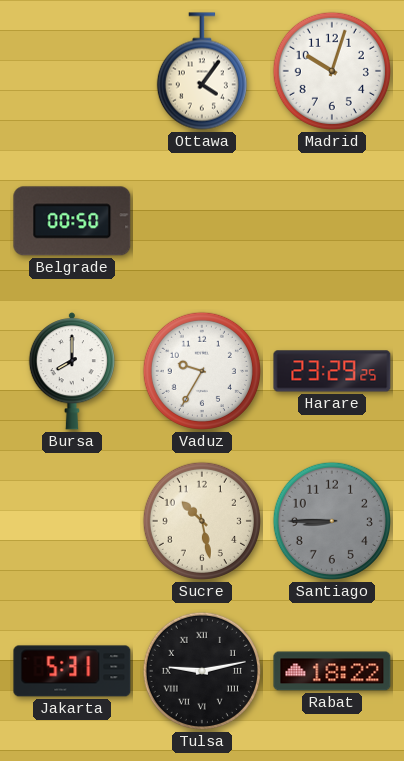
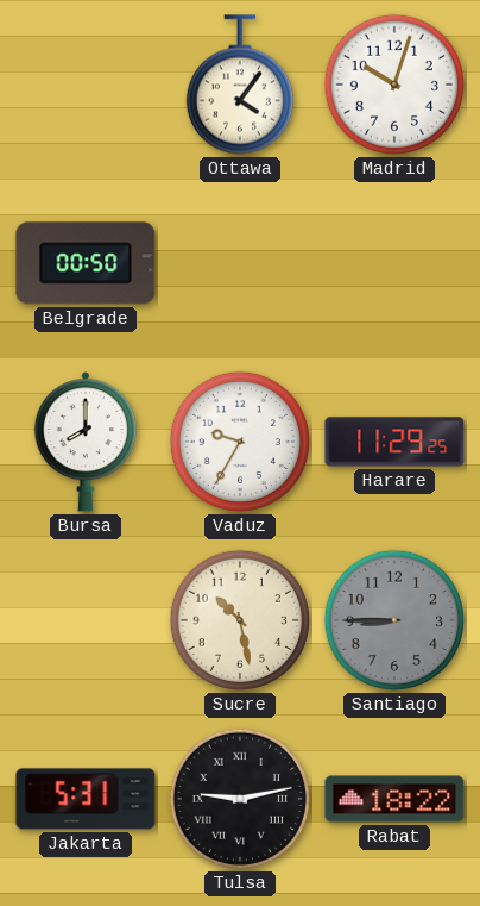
Harare: 23:29 -> 11:29
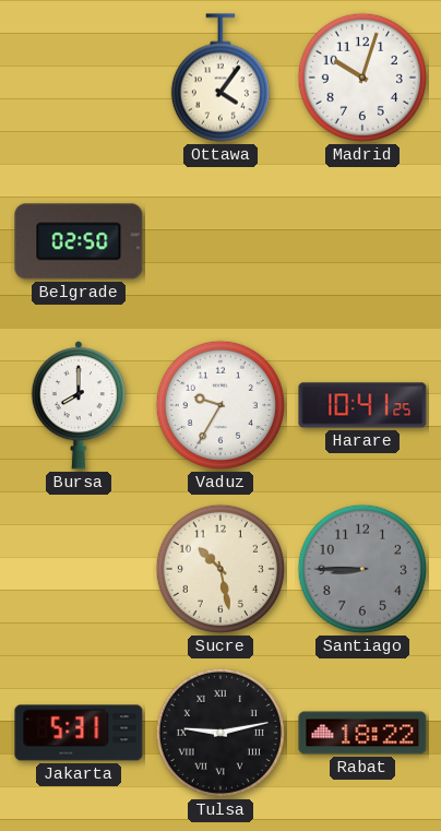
Belgrade: 00:50 -> 02:50
Harare: 11:29 -> 10:41
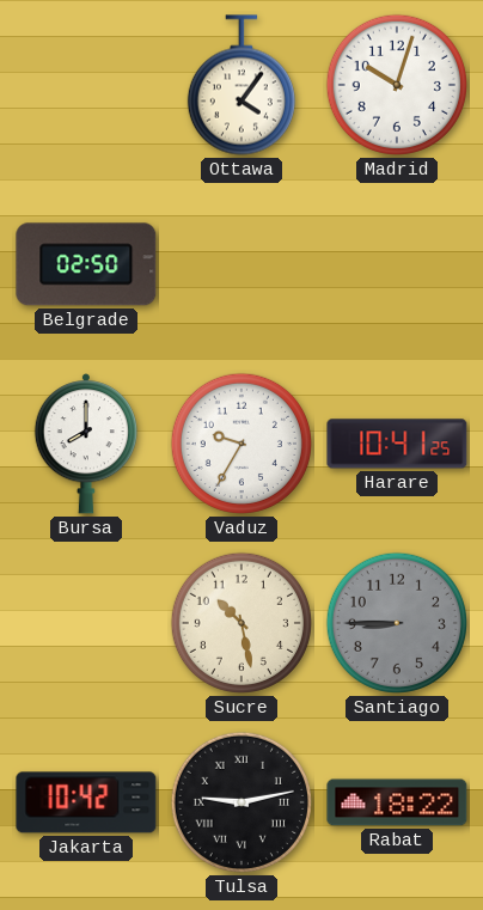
Jakarta: 5:31 -> 10:42
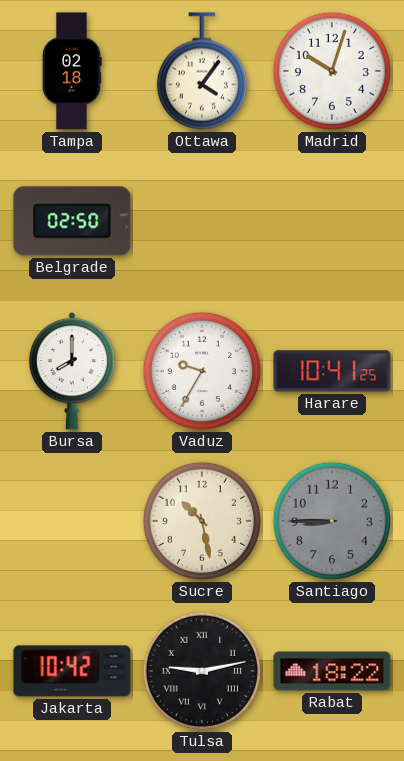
Tampa: none -> 02:18
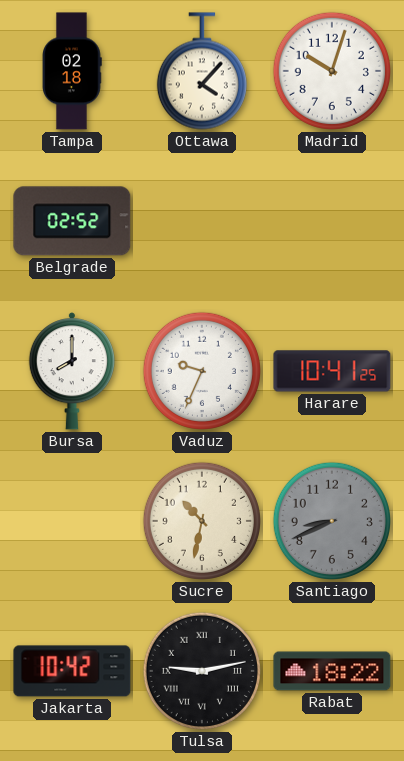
Ottawa: 4:06 -> 4:07
Belgrade: 02:50 -> 02:52
Vaduz: 9:35 -> 9:34
Sucre: 10:28 -> 10:32
Santiago: 8:45 -> 8:41
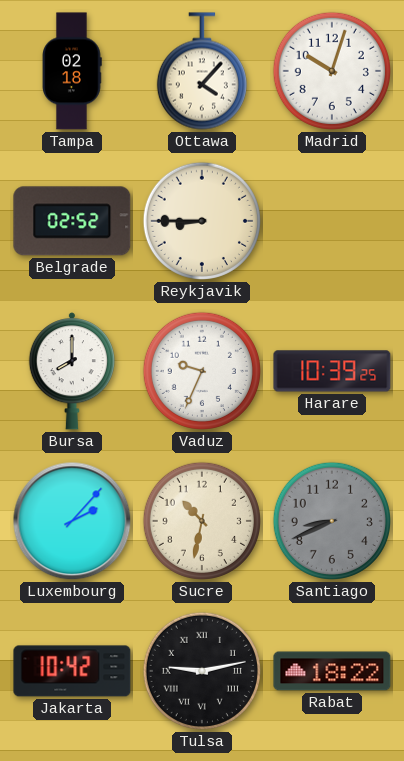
Reykjavik: none -> 8:45
Harare: 10:41 -> 10:39
Luxembourg: none -> 2:07
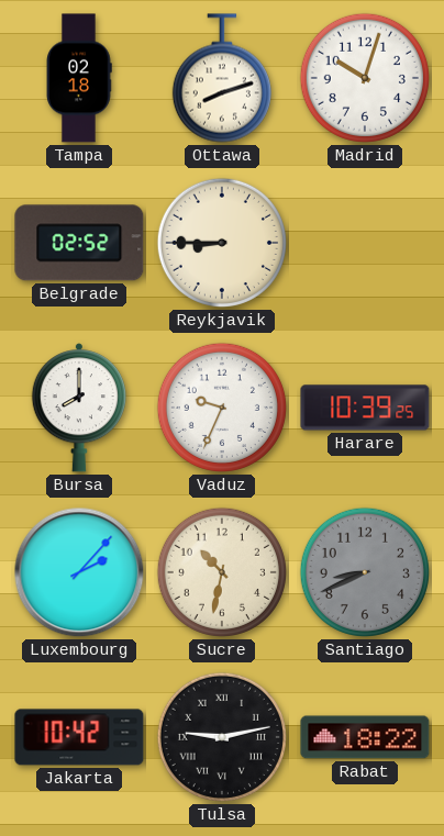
Ottawa: 4:07 -> 8:12
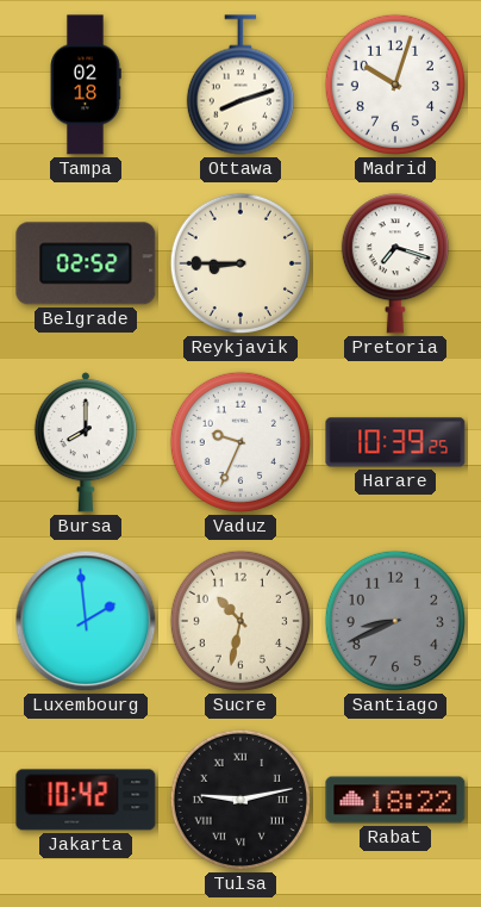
Pretoria: none -> 7:18
Luxembourg: 2:07 -> 1:59
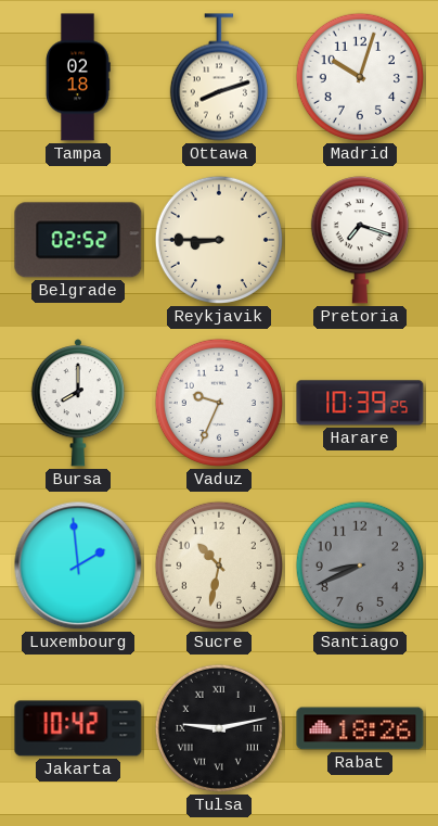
Rabat: 18:22 -> 18:26
